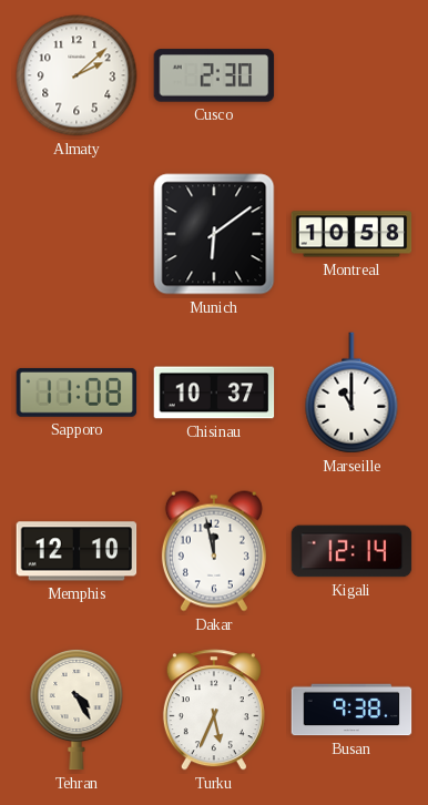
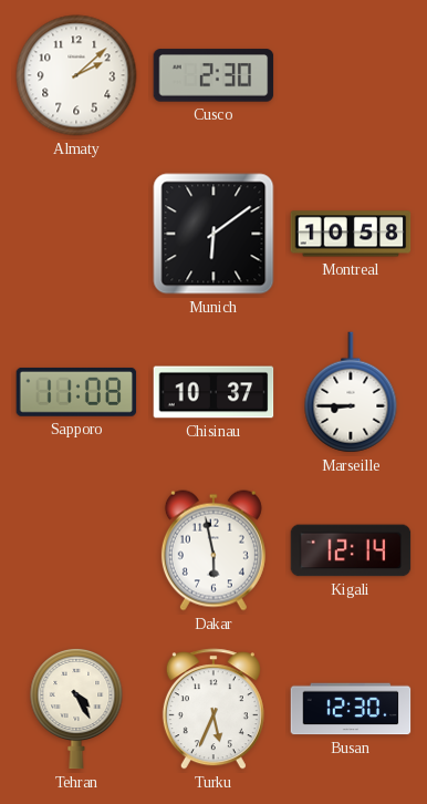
Marseille: 11:00 -> 8:45
Memphis: 12:10 -> none
Dakar: 11:58 -> 5:58
Busan: 9:38 -> 12:30
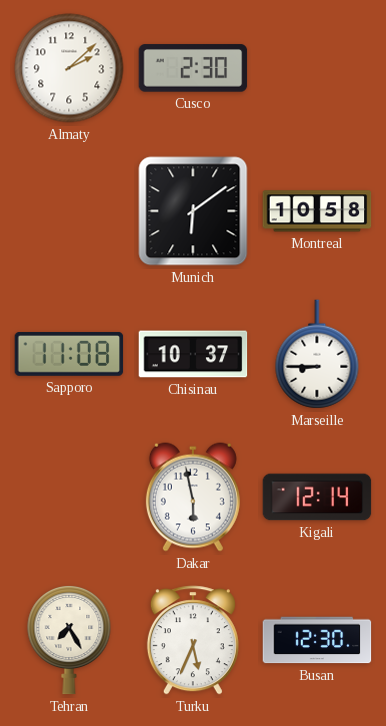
Tehran: 4:25 -> 7:25
